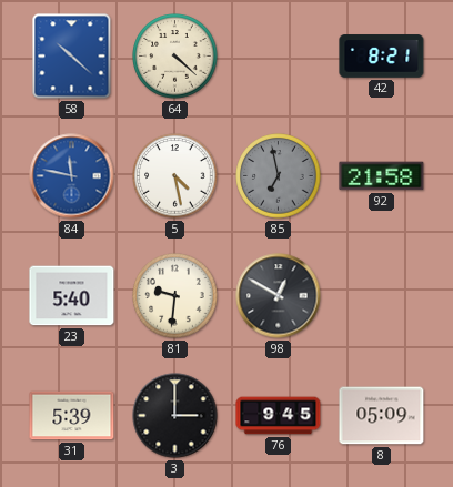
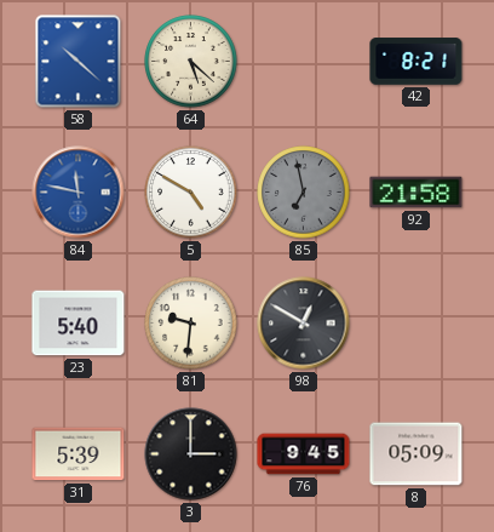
64: 4:22 -> 5:22
5: 4:28 -> 4:50
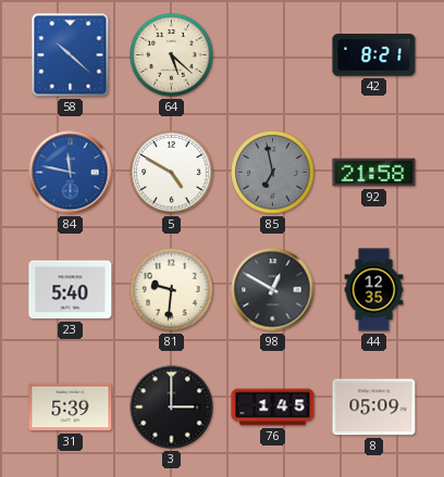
44: none -> 12:35
76: 9:45 -> 1:45
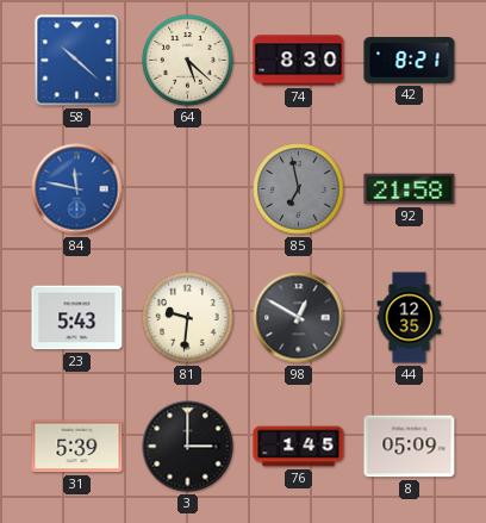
74: none -> 8:30
5: 4:50 -> none
23: 5:40 -> 5:43
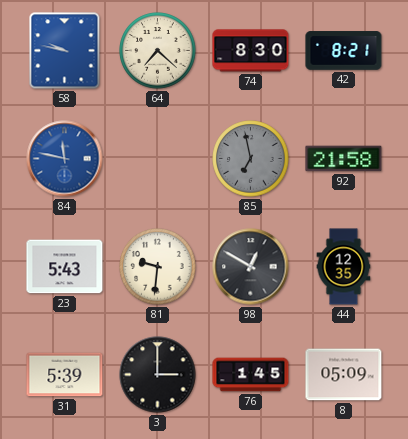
58: 10:22 -> 9:47
64: 5:22 -> 7:22
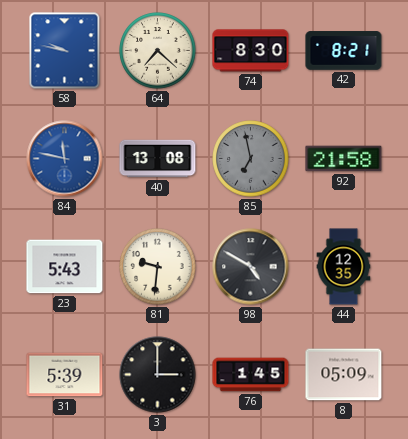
40: none -> 13:08
98: 12:50 -> 4:50
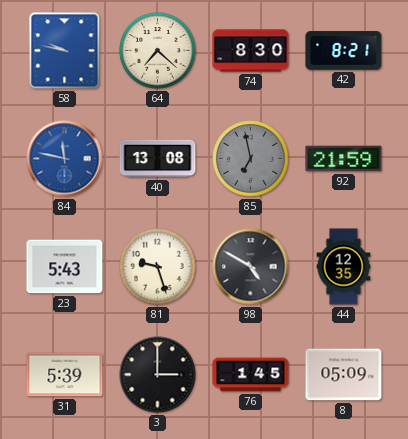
92: 21:58 -> 21:59
81: 9:31 -> 9:27
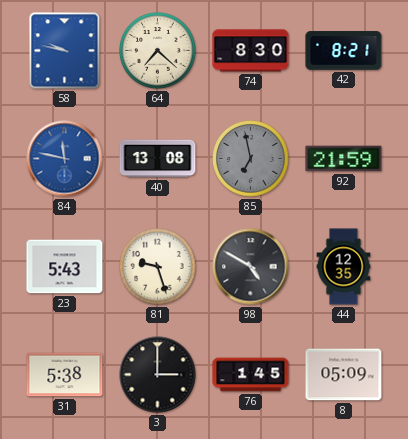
31: 5:39 -> 5:38
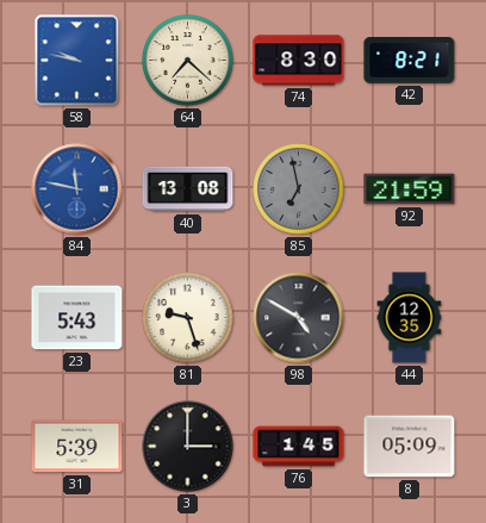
31: 5:38 -> 5:39
